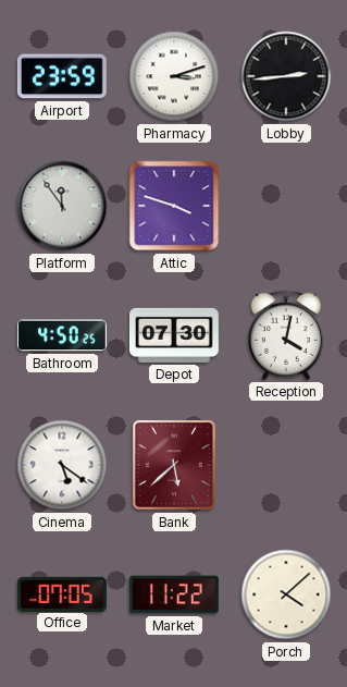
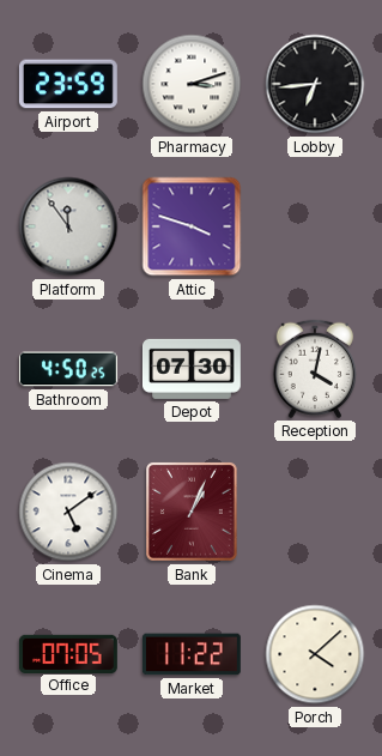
Lobby: 2:44 -> 6:44
Cinema: 5:21 -> 5:09
Bank: 5:38 -> 1:04
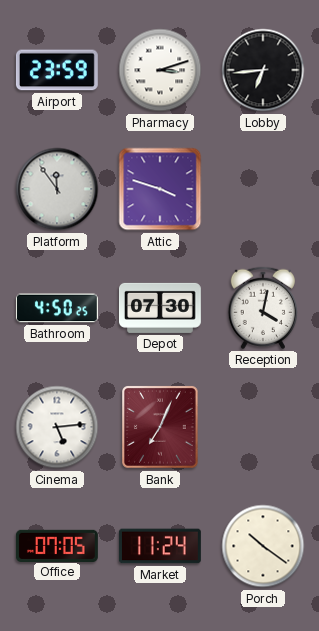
Cinema: 5:09 -> 5:14
Bank: 1:04 -> 7:04
Market: 11:22 -> 11:24
Porch: 4:08 -> 10:21
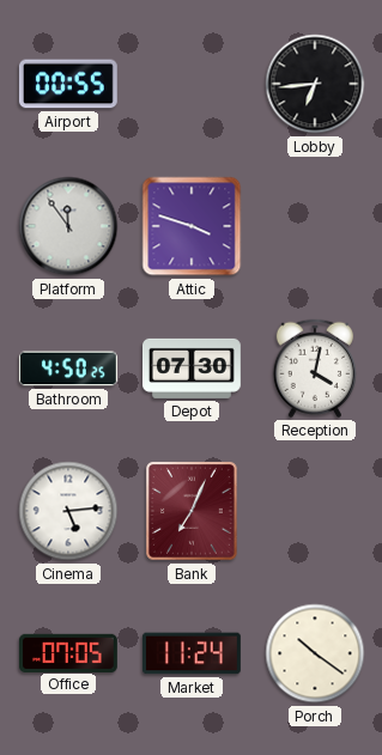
Airport: 23:59 -> 00:55
Pharmacy: 3:12 -> none
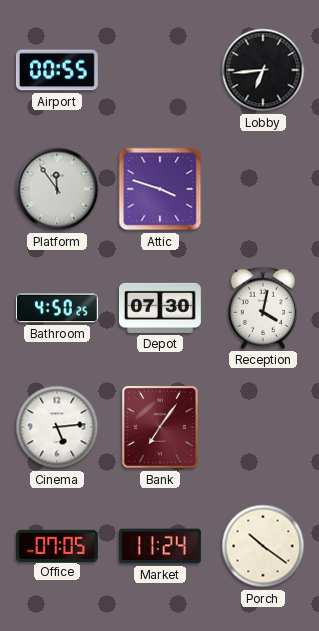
Bank: 7:04 -> 7:06
